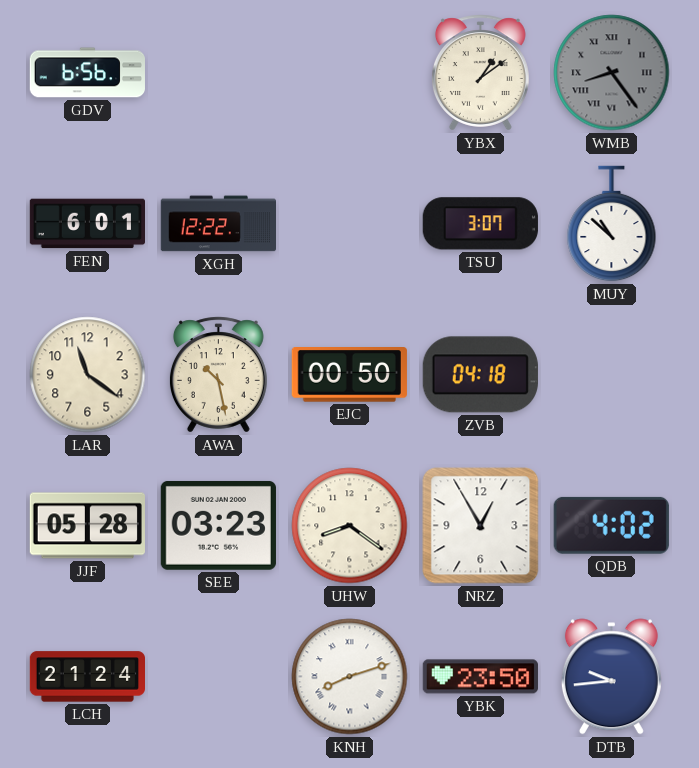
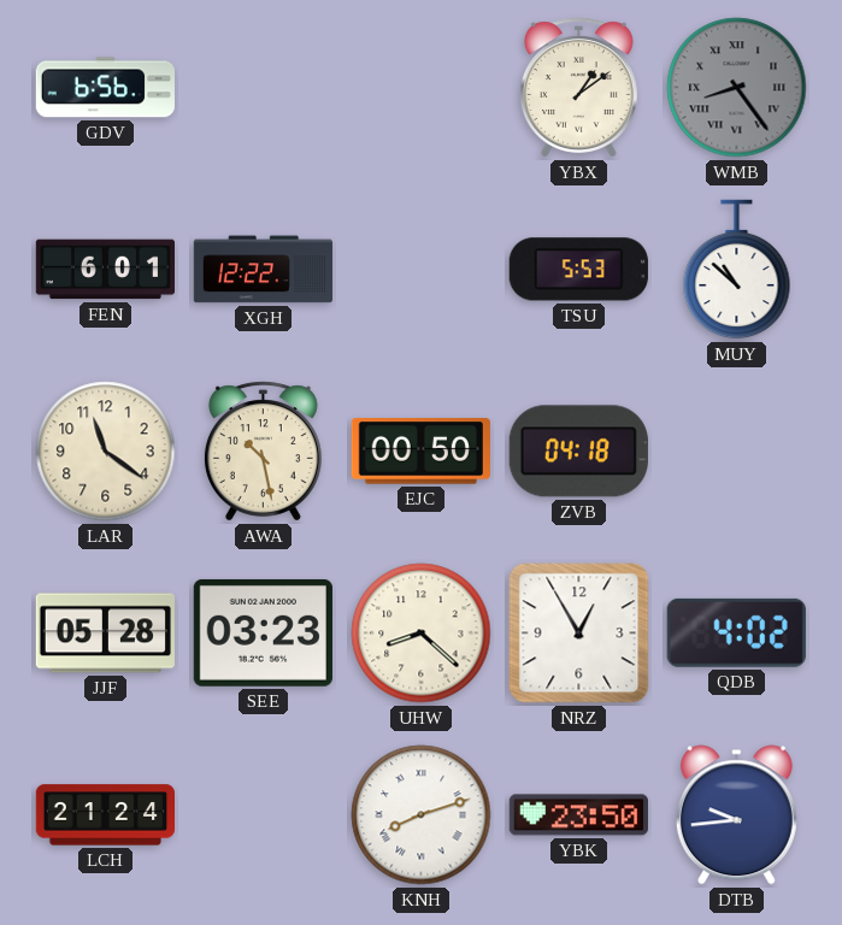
TSU: 3:07 -> 5:53
UHW: 8:21 -> 8:22
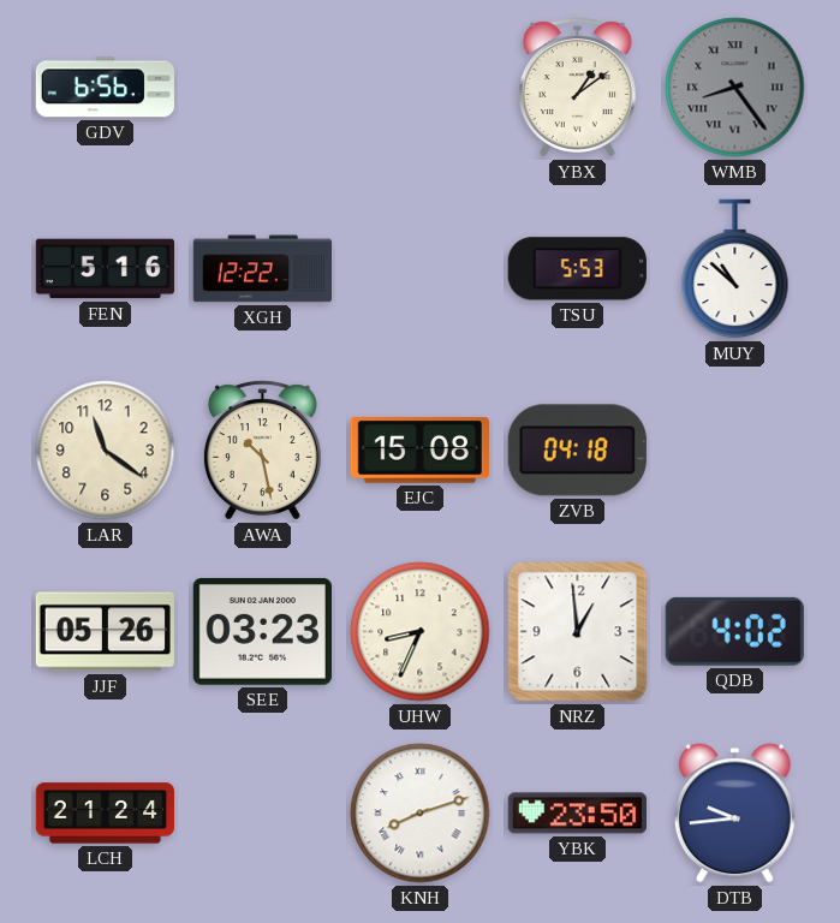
FEN: 6:01 -> 5:16
EJC: 00:50 -> 15:08
JJF: 05:28 -> 05:26
UHW: 8:22 -> 8:34
NRZ: 12:55 -> 12:59
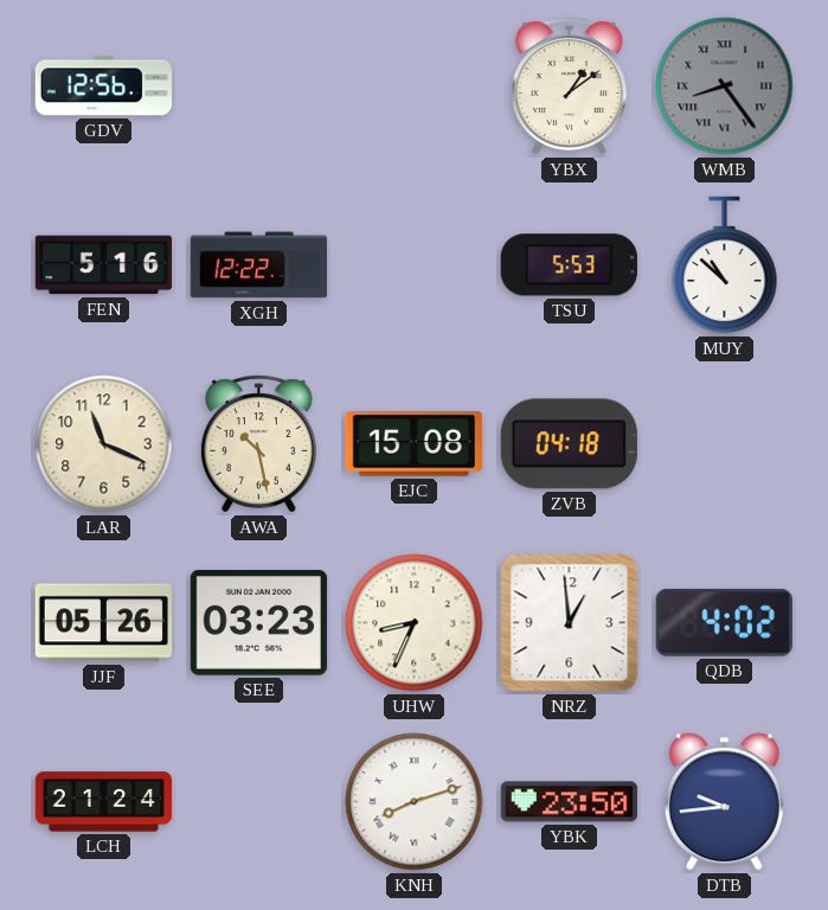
GDV: 6:56 -> 12:56
LAR: 11:21 -> 11:19
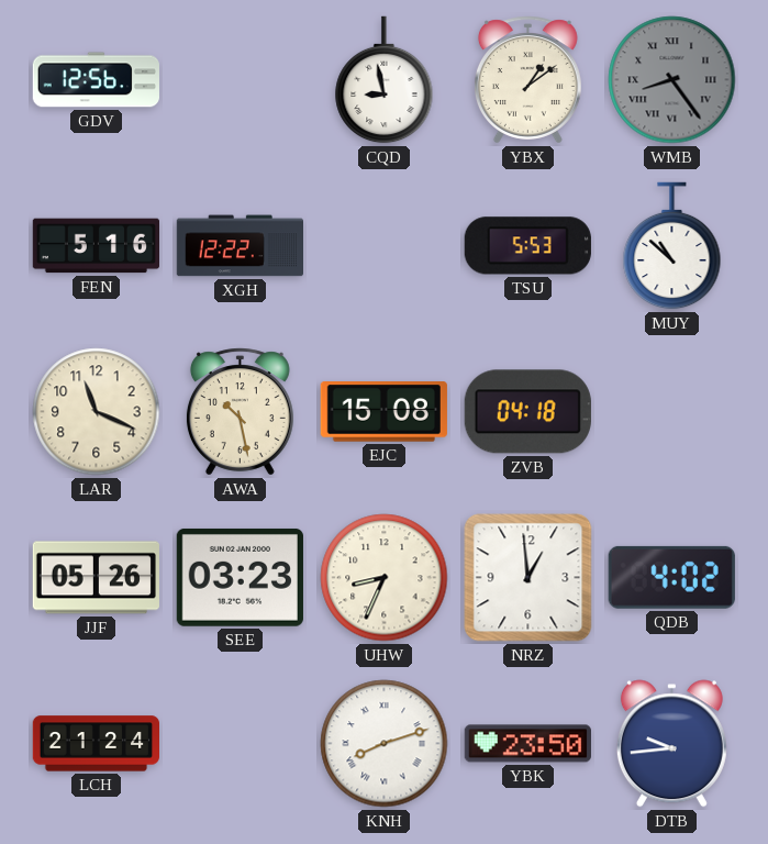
CQD: none -> 8:58
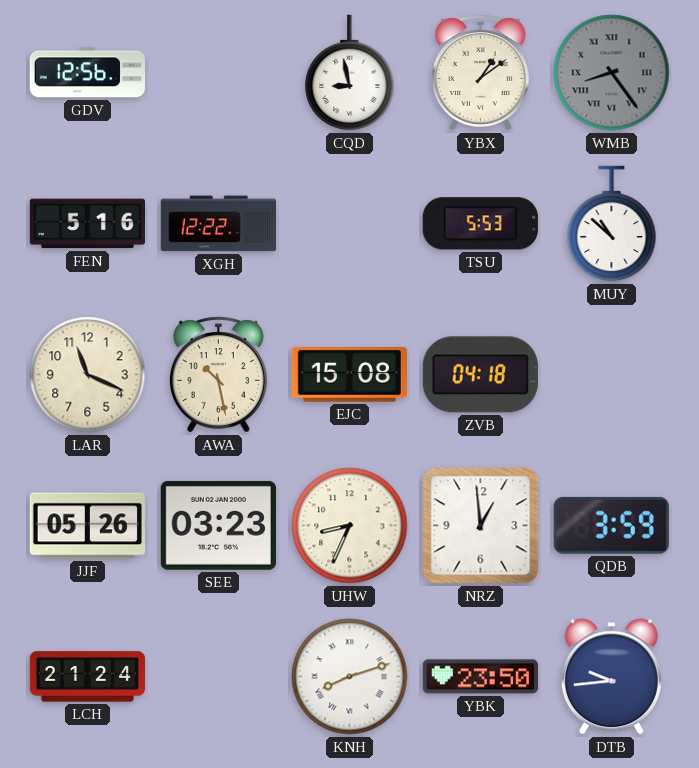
QDB: 4:02 -> 3:59
